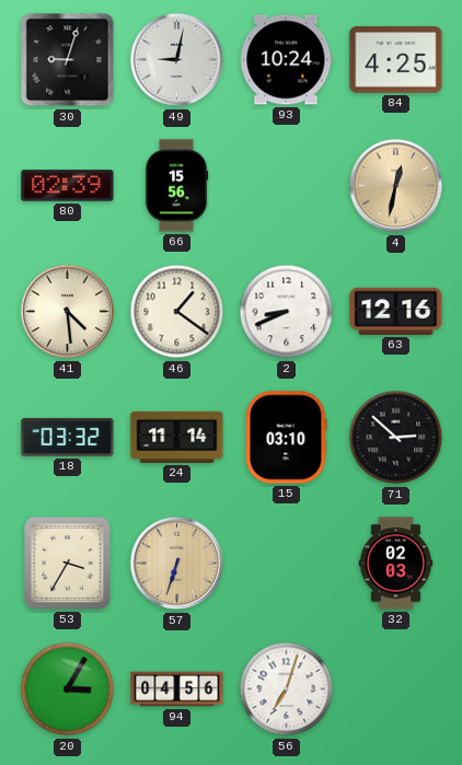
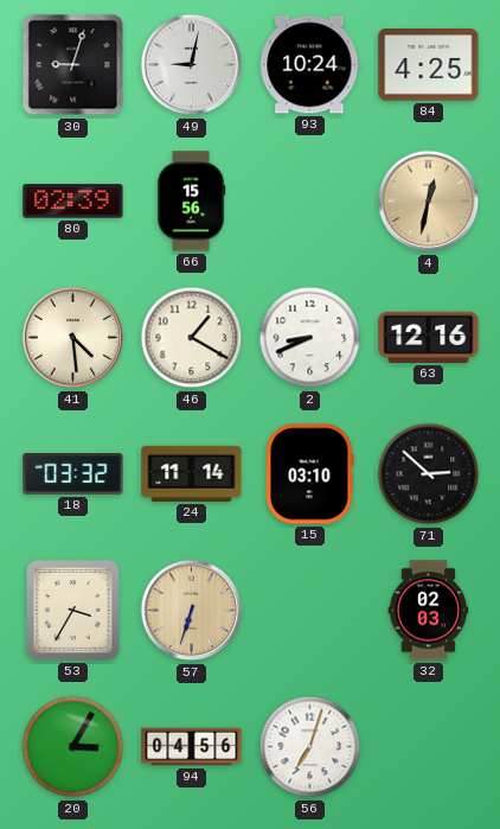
46: 1:21 -> 1:20
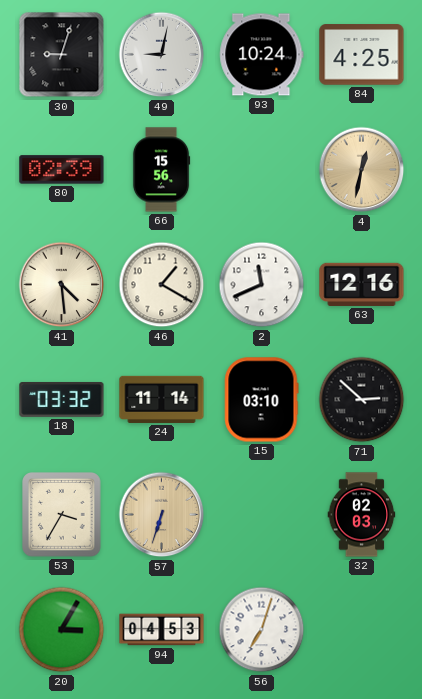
2: 8:41 -> 11:41
94: 04:56 -> 04:53
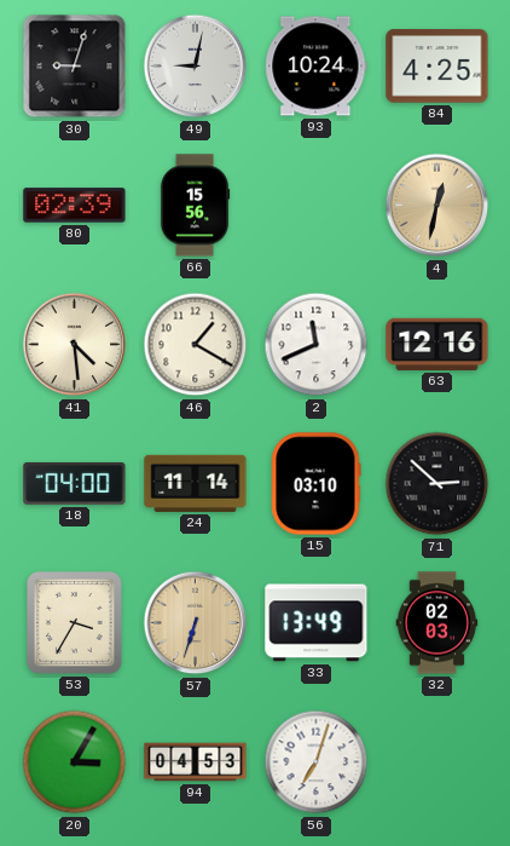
18: 03:32 -> 04:00
33: none -> 13:49
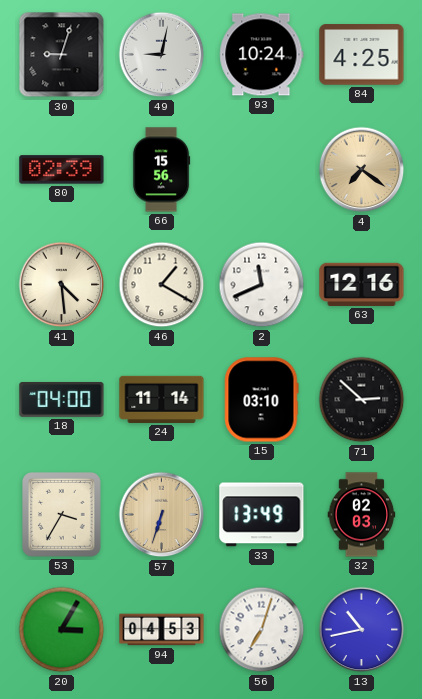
4: 12:32 -> 7:21
13: none -> 10:43
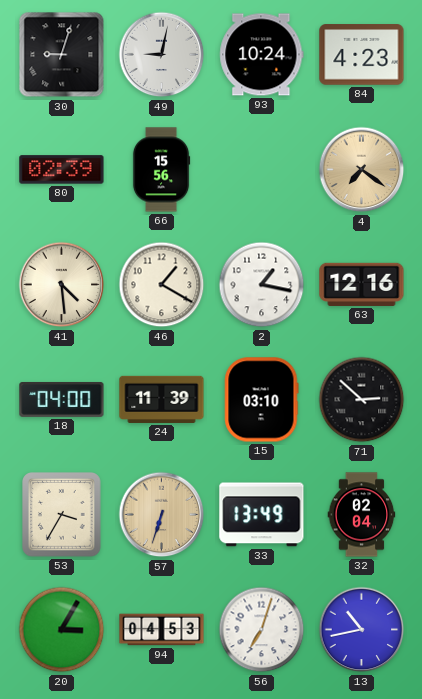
84: 4:25 -> 4:23
2: 11:41 -> 1:17
24: 11:14 -> 11:39
32: 02:03 -> 02:04
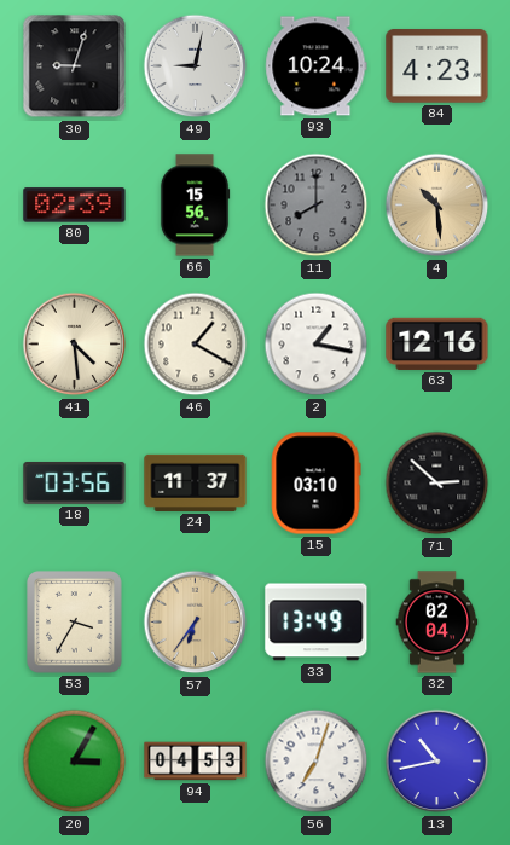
11: none -> 8:00
4: 7:21 -> 10:29
18: 04:00 -> 03:56
24: 11:39 -> 11:37
57: 6:33 -> 6:36
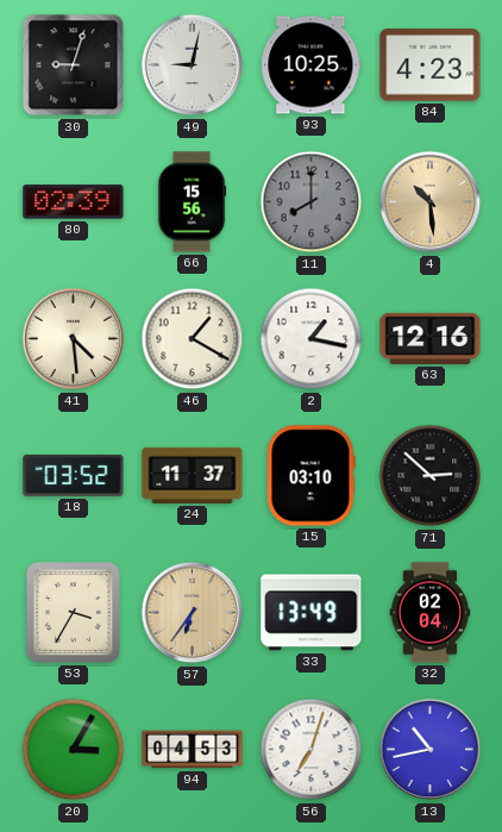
93: 10:24 -> 10:25
18: 03:56 -> 03:52
